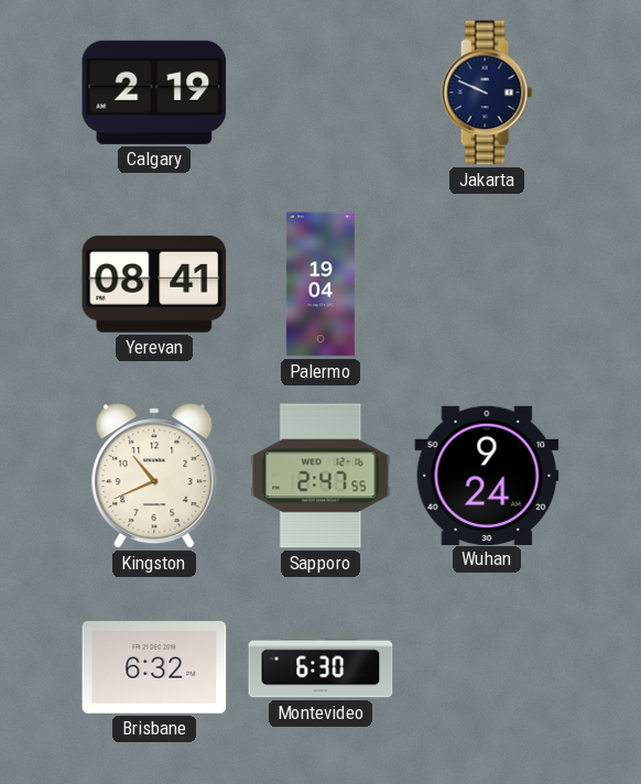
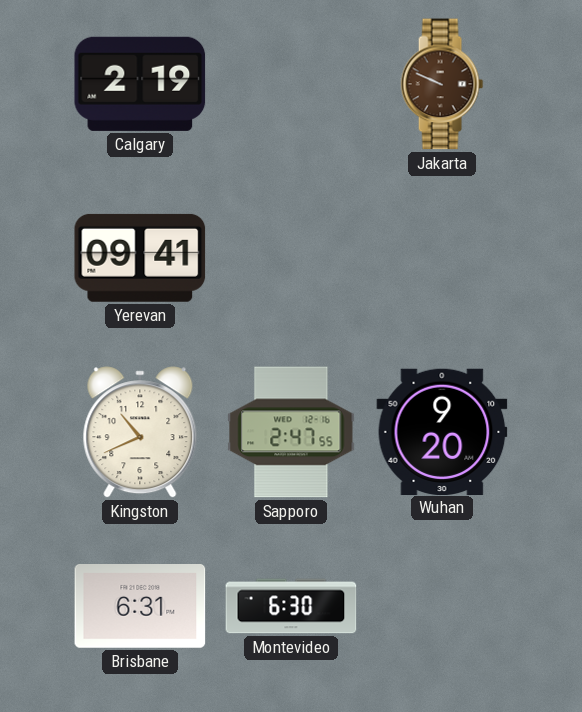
Jakarta dial: navy -> brown
Yerevan: 08:41 -> 09:41
Palermo: 19:04 -> none
Wuhan: 9:24 -> 9:20
Brisbane: 6:32 -> 6:31
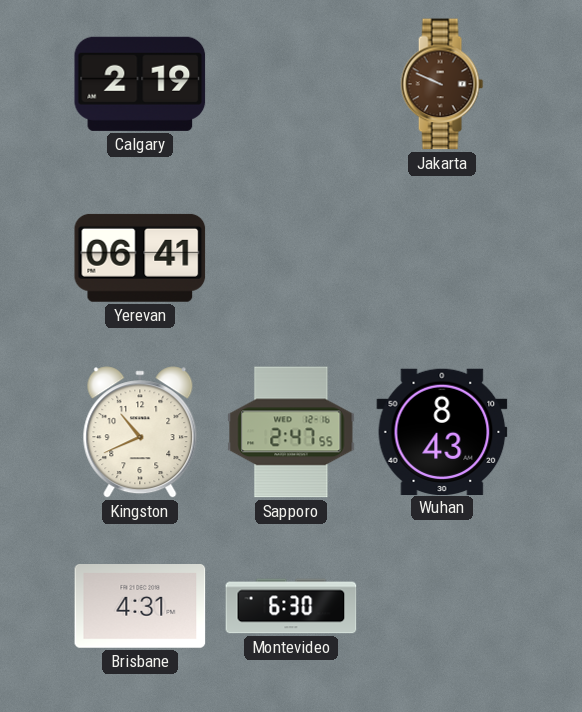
Yerevan: 09:41 -> 06:41
Wuhan: 9:20 -> 8:43
Brisbane: 6:31 -> 4:31
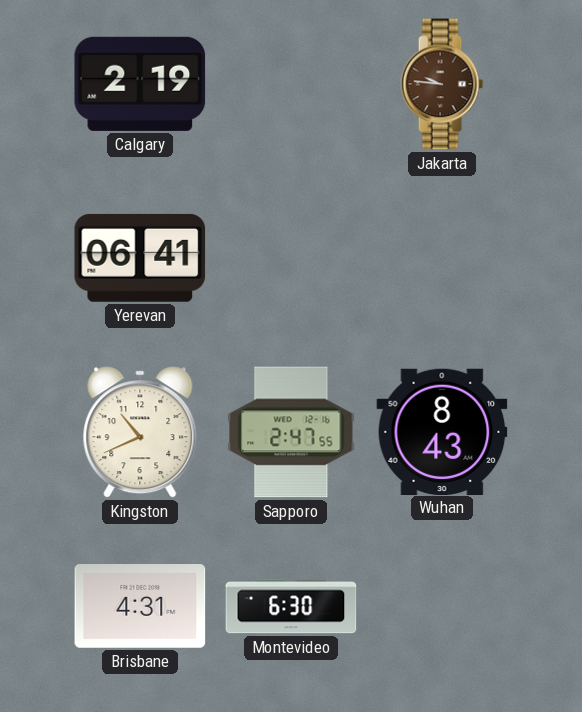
Jakarta: 9:49 -> 9:46
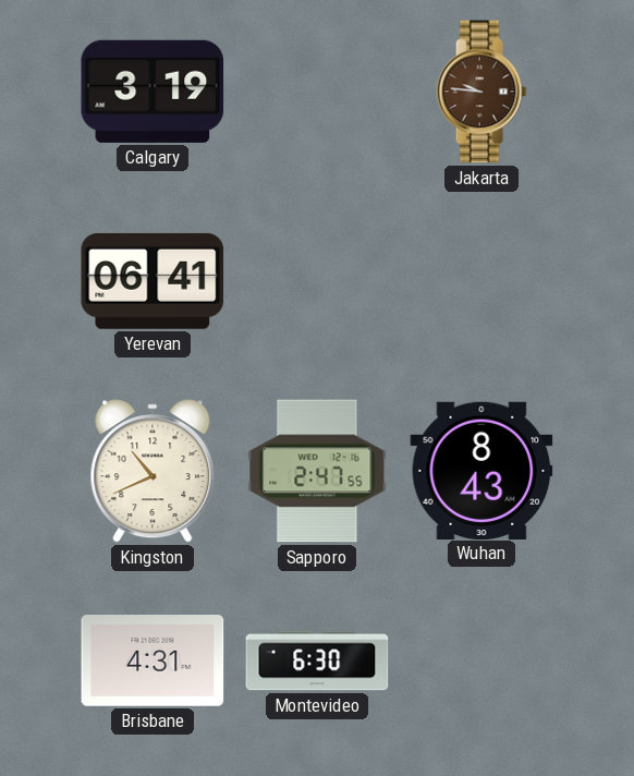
Calgary: 2:19 -> 3:19
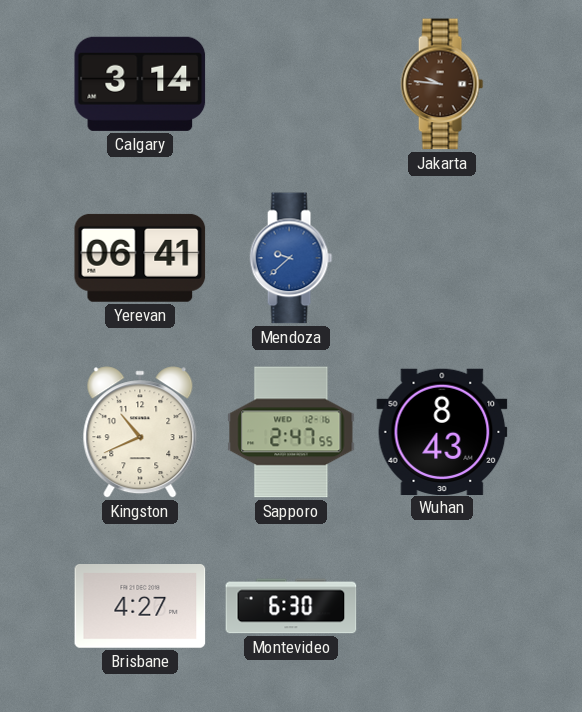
Calgary: 3:19 -> 3:14
Mendoza: none -> 9:38
Brisbane: 4:31 -> 4:27
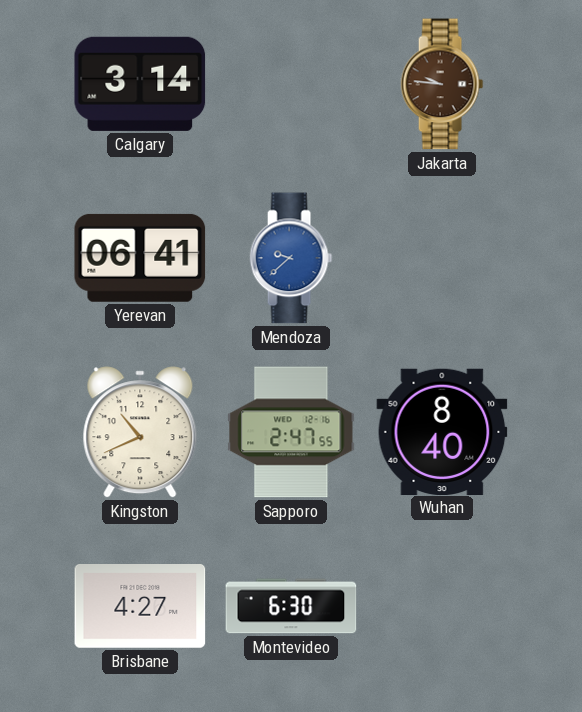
Wuhan: 8:43 -> 8:40
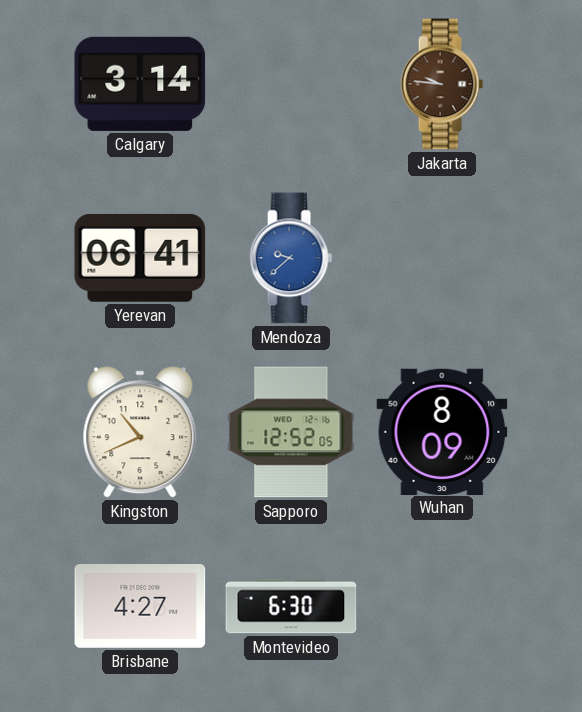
Sapporo: 2:47 -> 12:52
Wuhan: 8:40 -> 8:09
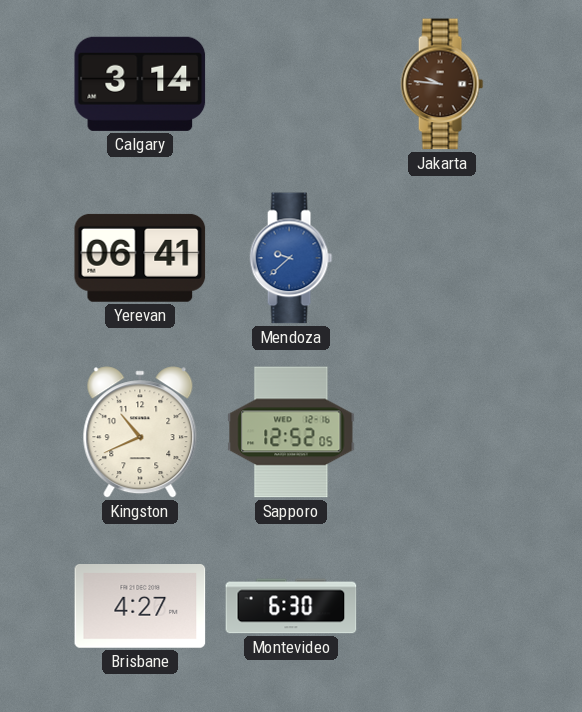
Wuhan: 8:09 -> none
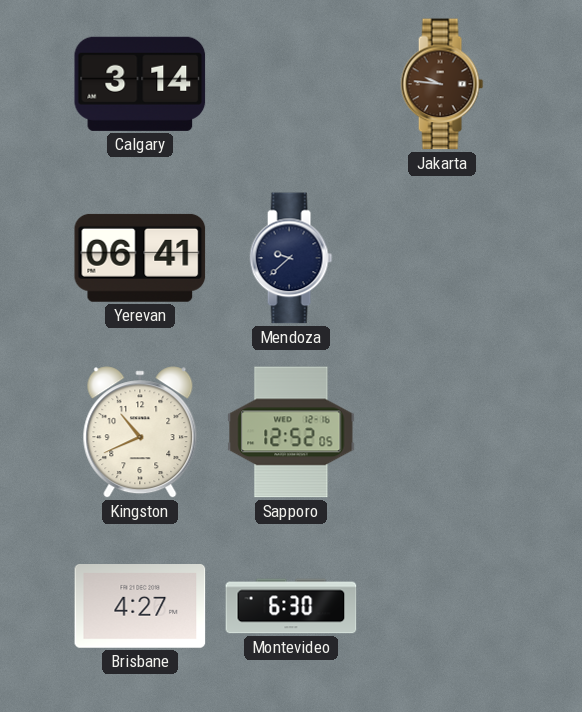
Mendoza dial: blue -> navy
